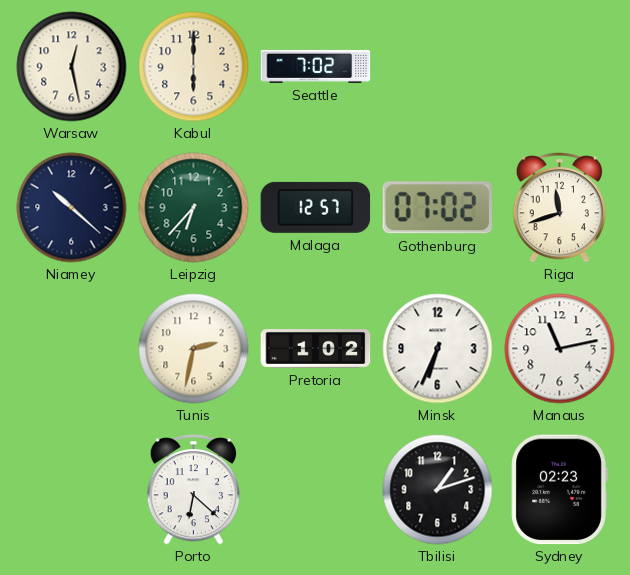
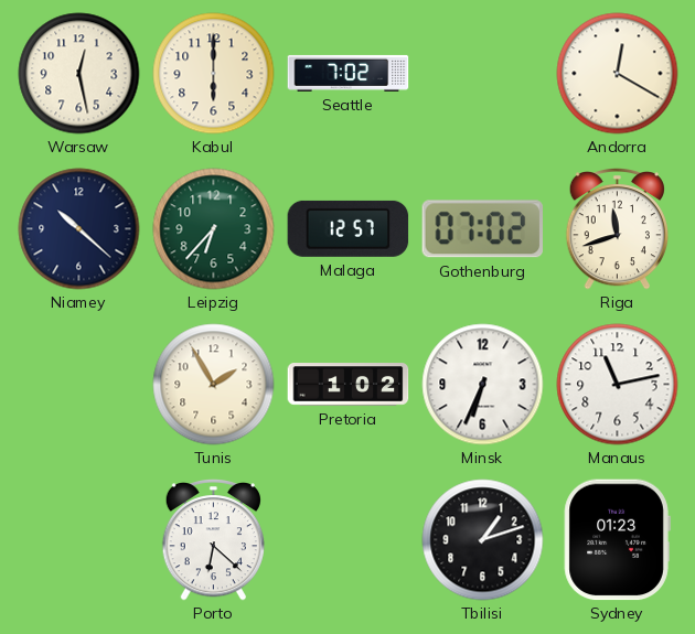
Andorra: none -> 12:20
Tunis: 2:32 -> 1:55
Sydney: 02:23 -> 01:23
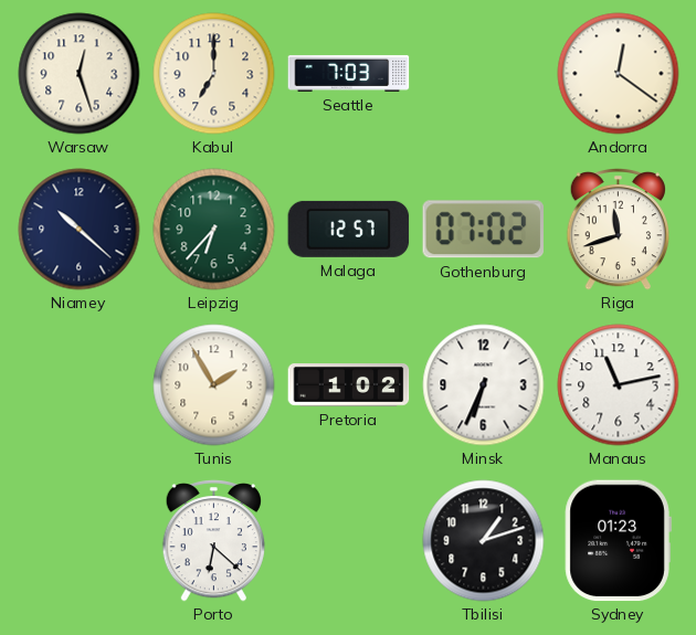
Warsaw: 12:28 -> 12:27
Kabul: 6:00 -> 7:00
Seattle: 7:02 -> 7:03
Andorra: 12:20 -> 12:21
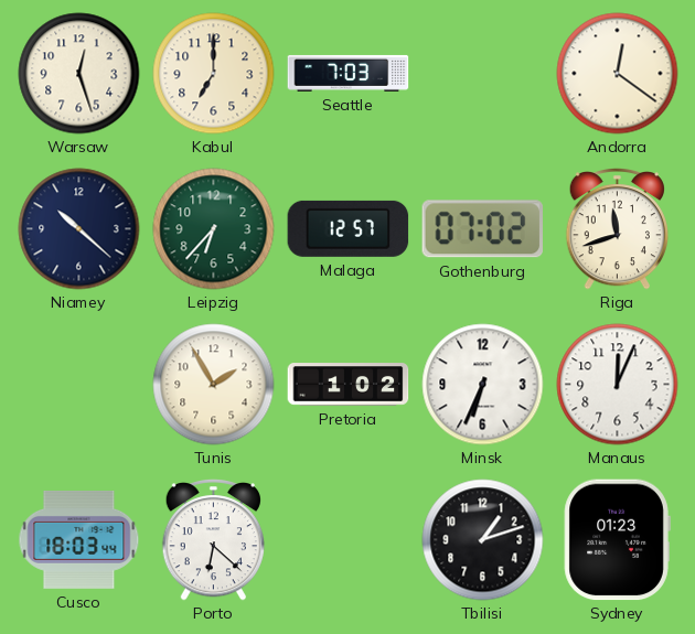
Manaus: 11:13 -> 12:04
Cusco: none -> 18:03
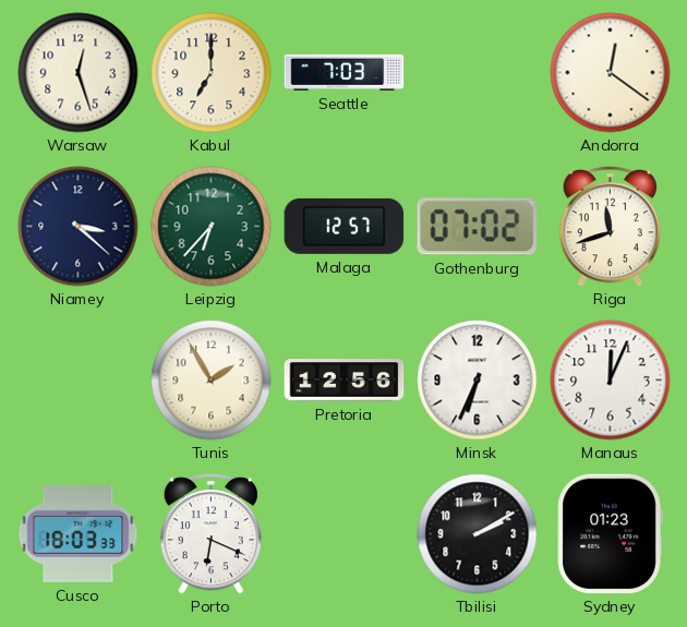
Niamey: 10:22 -> 3:22
Pretoria: 1:02 -> 12:56
Cusco: 18:03:44 -> 18:03:33
Porto: 6:22 -> 6:19
Tbilisi: 1:12 -> 2:10
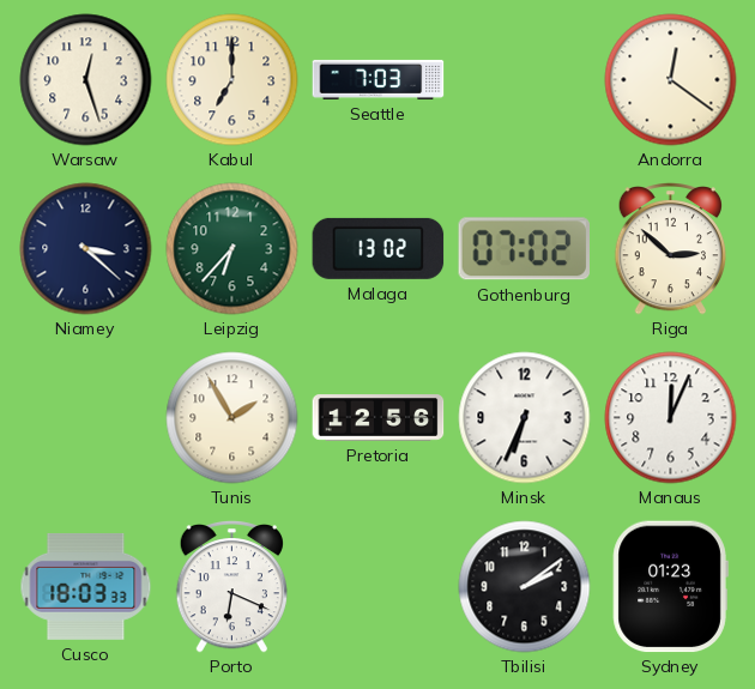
Malaga: 12:57 -> 13:02
Riga: 11:42 -> 2:52
Tbilisi: 2:10 -> 2:09
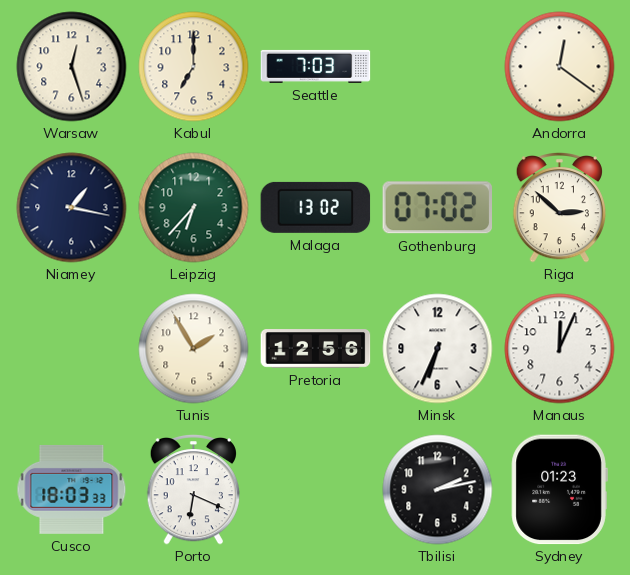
Niamey: 3:22 -> 1:17
Tbilisi: 2:09 -> 2:13
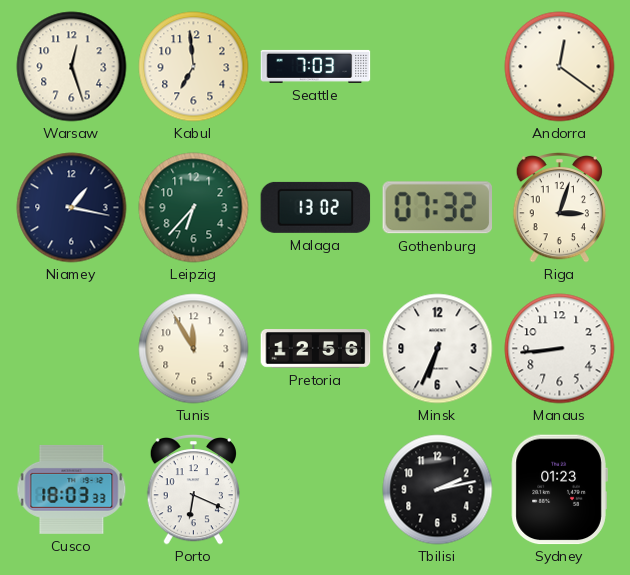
Kabul: 7:00 -> 6:59
Gothenburg: 07:02 -> 07:32
Riga: 2:52 -> 3:03
Tunis: 1:55 -> 11:55
Manaus: 12:04 -> 8:44
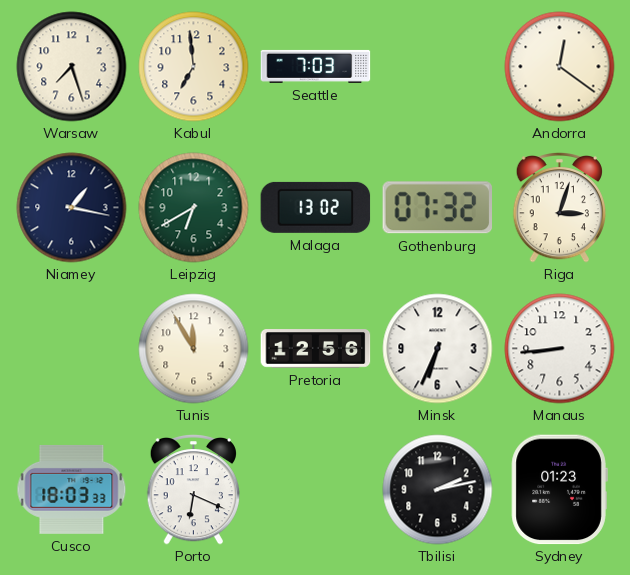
Warsaw: 12:27 -> 7:27
Leipzig: 6:37 -> 6:40
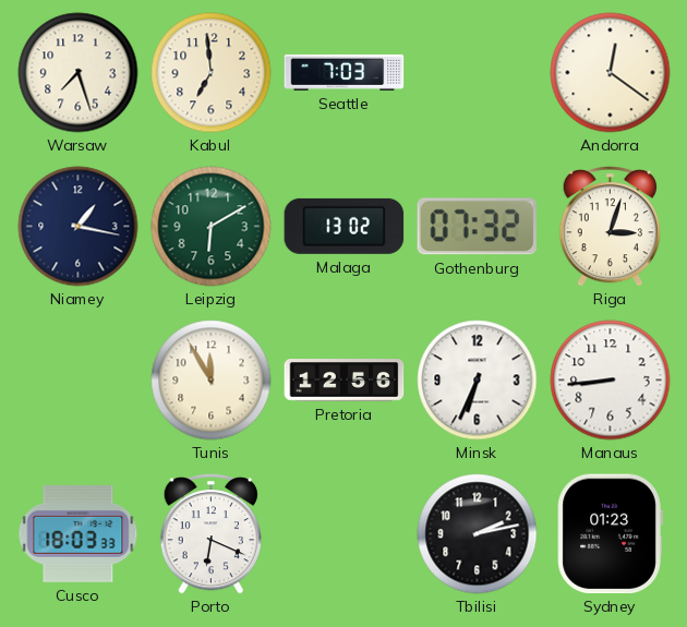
Leipzig: 6:40 -> 6:10
